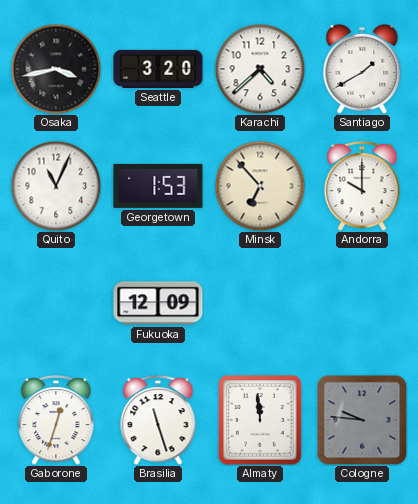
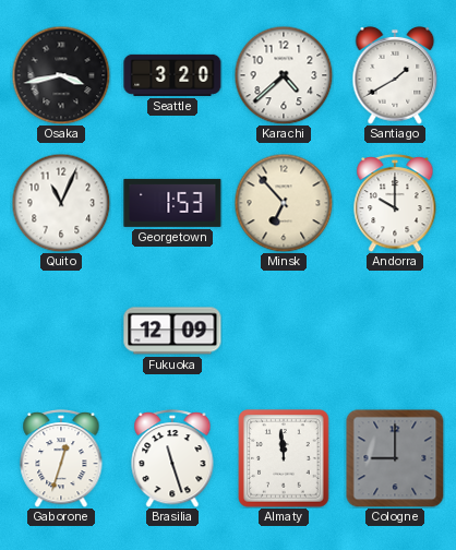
Cologne: 9:46 -> 9:00
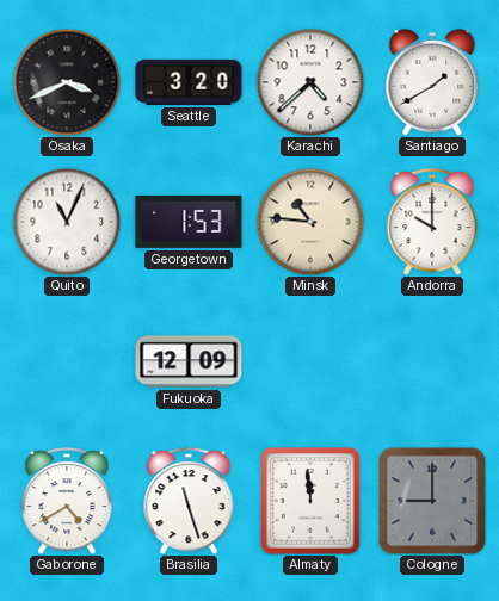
Osaka: 3:43 -> 3:41
Minsk: 6:53 -> 10:46
Gaborone: 12:33 -> 4:40
